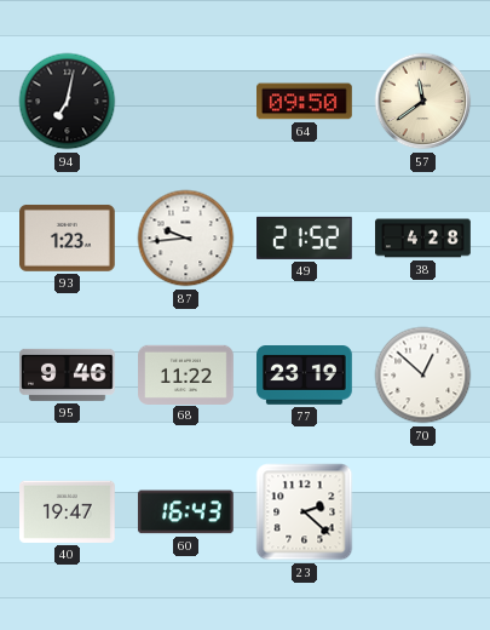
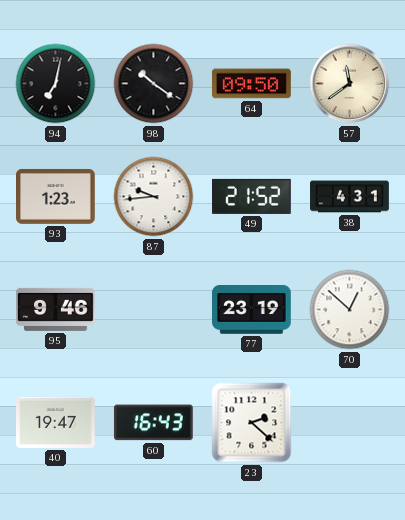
98: none -> 10:21
38: 4:28 -> 4:31
68: 11:22 -> none
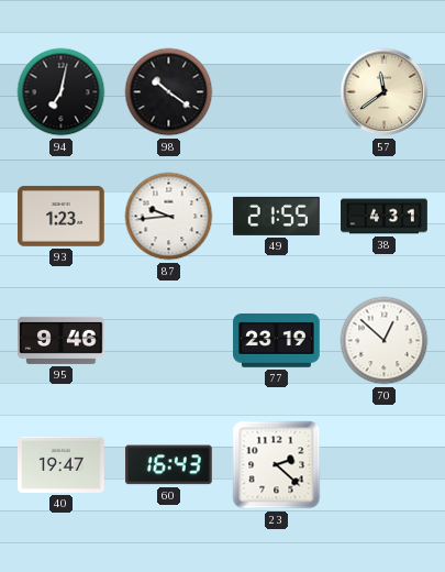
64: 09:50 -> none
49: 21:52 -> 21:55
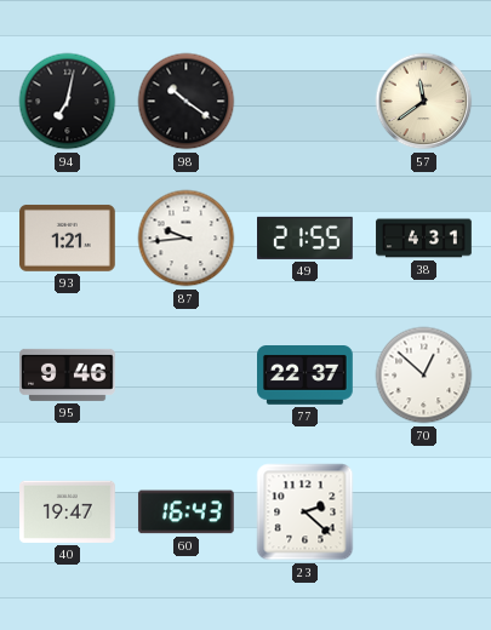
93: 1:23 -> 1:21
77: 23:19 -> 22:37
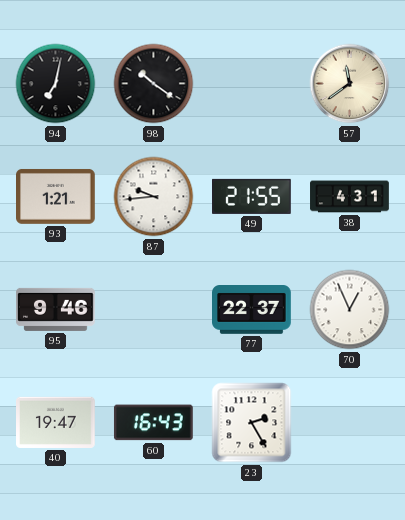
70: 12:52 -> 12:56
23: 2:22 -> 2:25
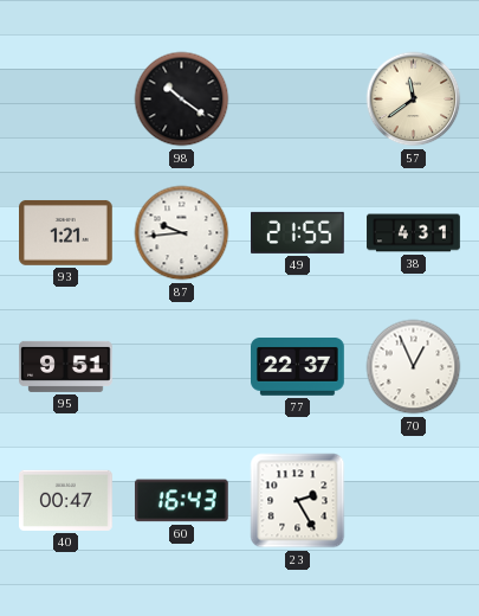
94: 7:02 -> none
95: 9:46 -> 9:51
40: 19:47 -> 00:47
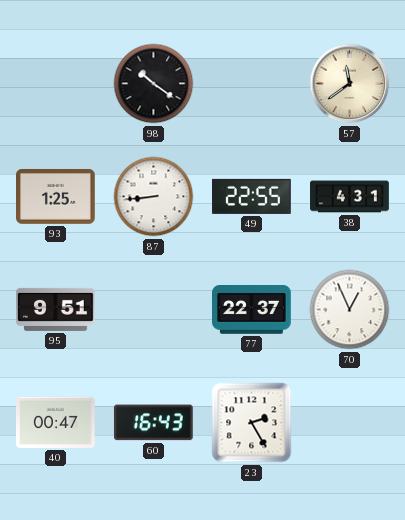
93: 1:21 -> 1:25
87: 9:44 -> 8:44
49: 21:55 -> 22:55
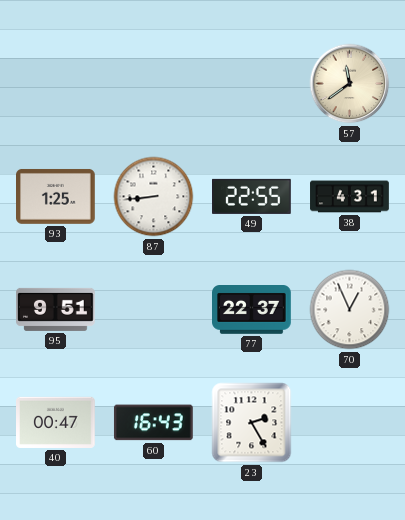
98: 10:21 -> none
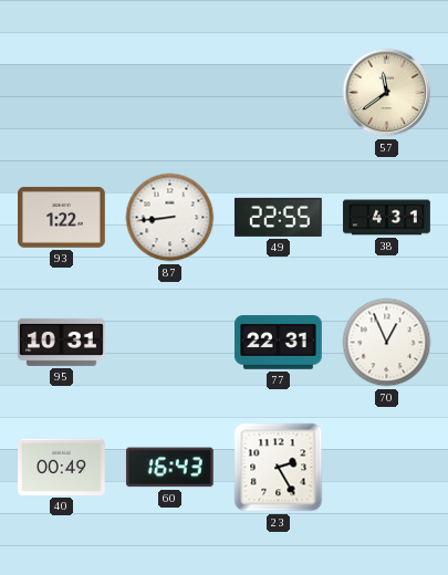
93: 1:25 -> 1:22
95: 9:51 -> 10:31
77: 22:37 -> 22:31
40: 00:47 -> 00:49
